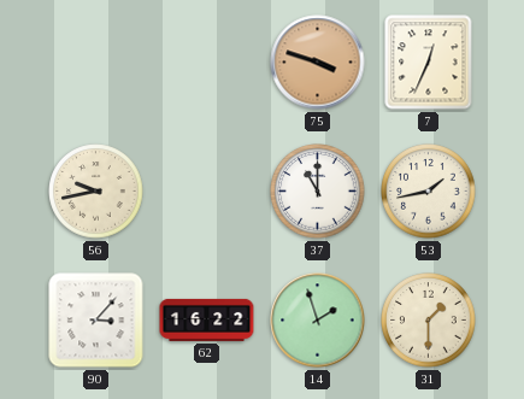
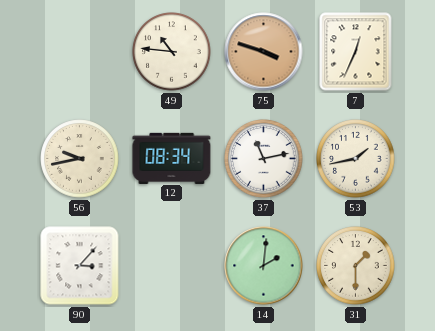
49: none -> 10:46
12: none -> 08:34
37: 11:00 -> 11:13
62: 16:22 -> none
14: 1:57 -> 2:01
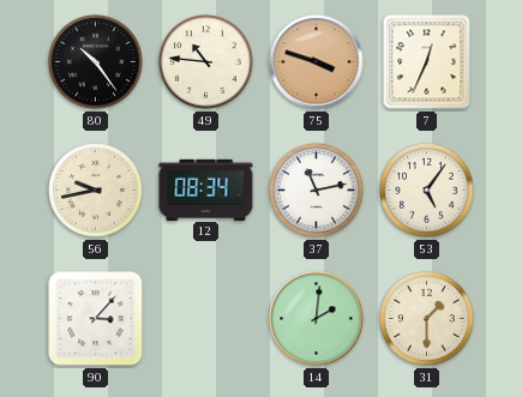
80: none -> 10:24
53: 1:43 -> 5:06
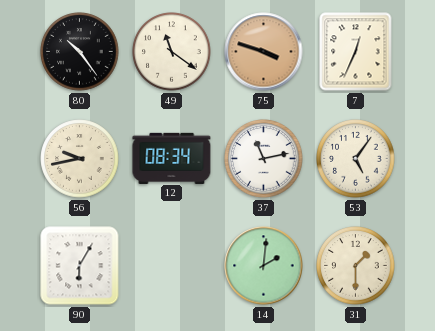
49: 10:46 -> 11:21
90: 3:07 -> 6:05
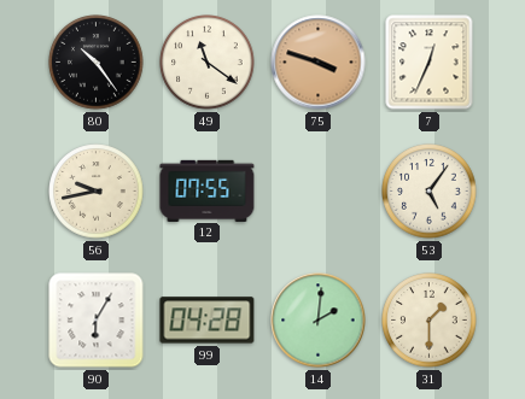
12: 08:34 -> 07:55
37: 11:13 -> none
99: none -> 04:28
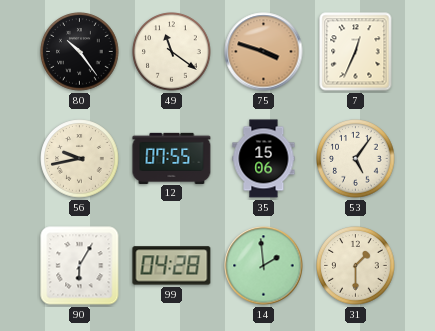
35: none -> 15:06
14: 2:01 -> 1:59
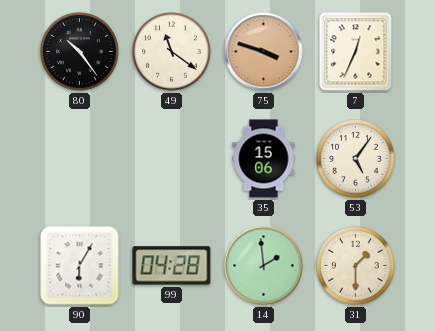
56: 9:43 -> none
12: 07:55 -> none
